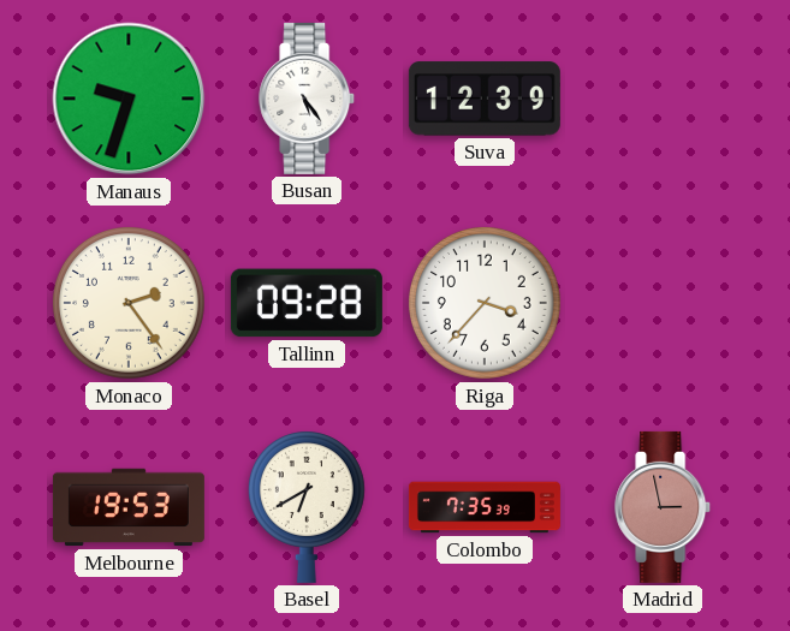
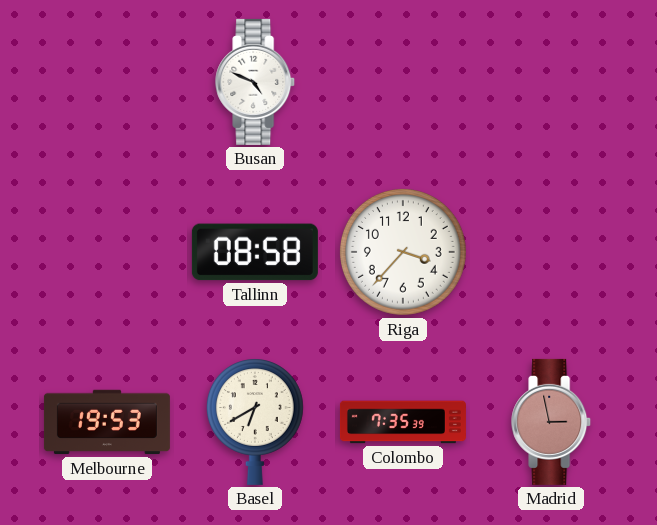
Manaus: 9:33 -> none
Busan: 5:24 -> 4:49
Suva: 12:39 -> none
Monaco: 2:24 -> none
Tallinn: 09:28 -> 08:58
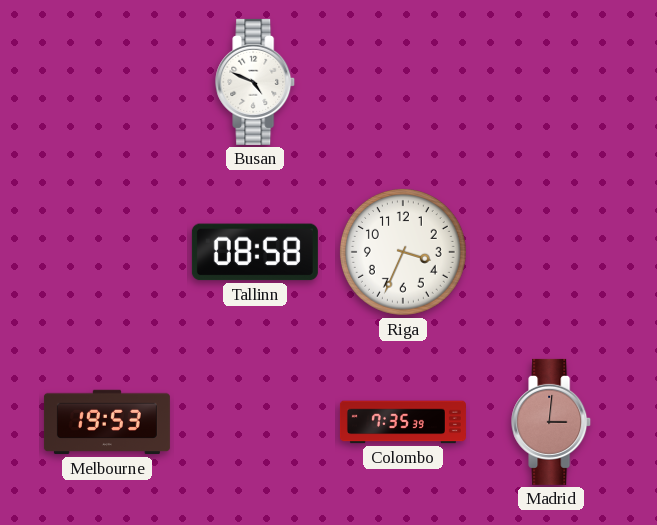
Riga: 3:37 -> 3:34
Basel: 6:40 -> none
Madrid: 2:58 -> 3:01
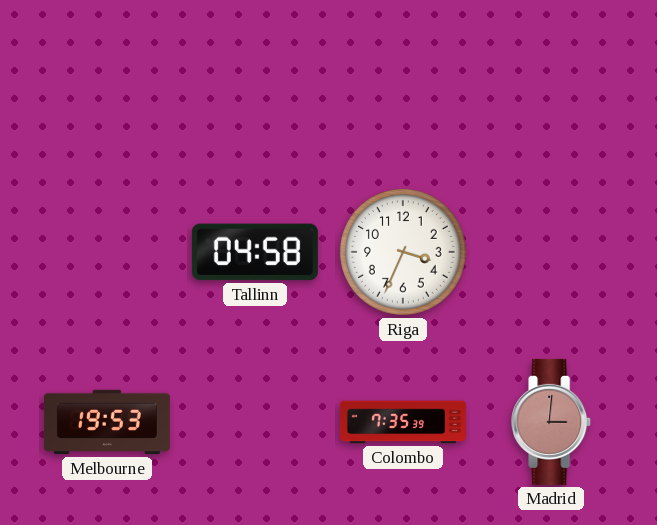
Busan: 4:49 -> none
Tallinn: 08:58 -> 04:58
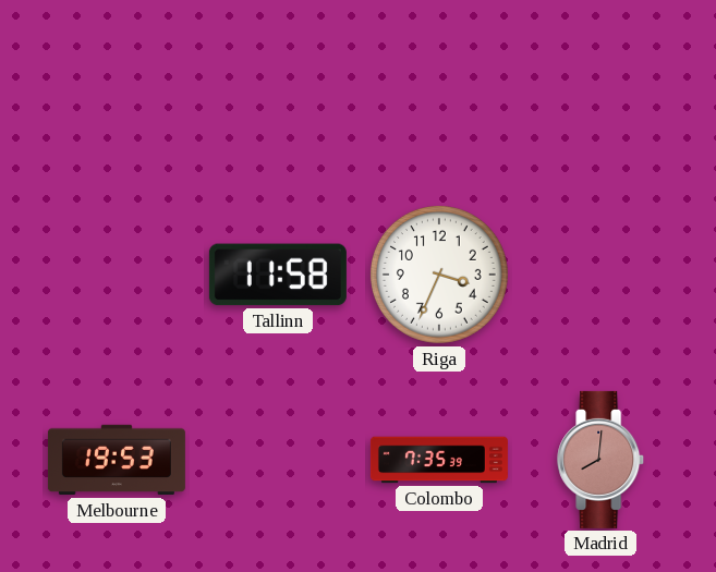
Tallinn: 04:58 -> 11:58
Madrid: 3:01 -> 8:01
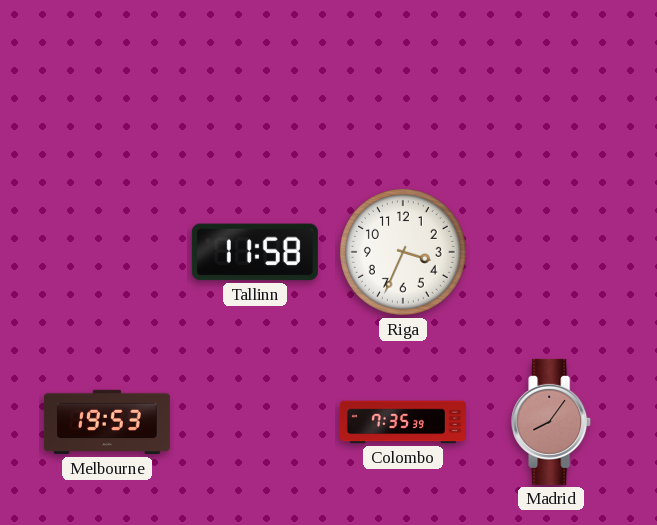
Madrid: 8:01 -> 8:06
